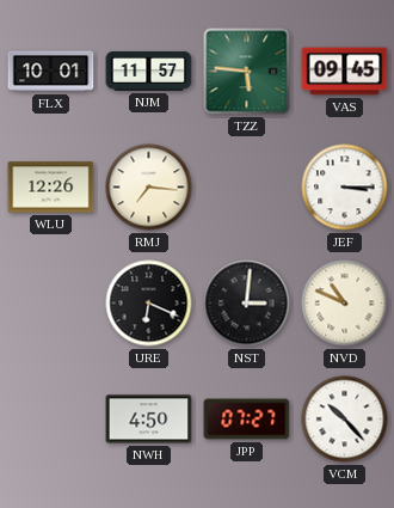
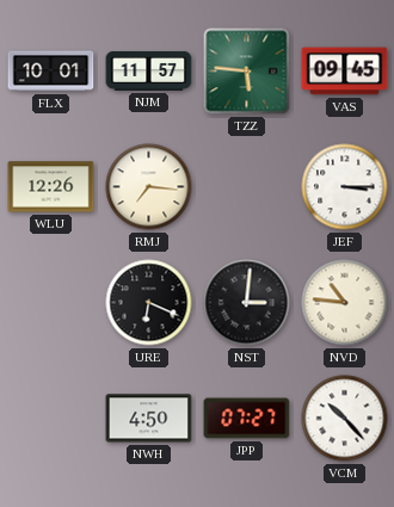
NVD: 10:49 -> 10:46
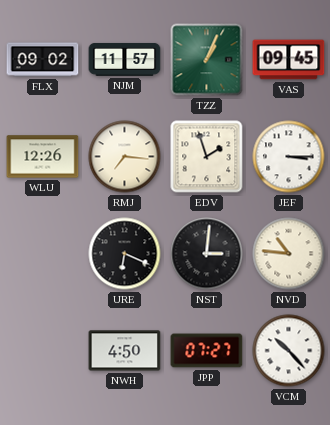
FLX: 10:01 -> 09:02
TZZ: 5:46 -> 1:04
EDV: none -> 1:57
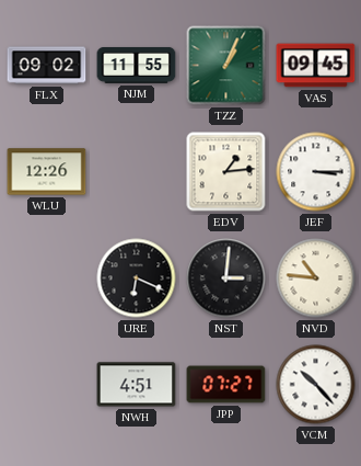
NJM: 11:57 -> 11:55
RMJ: 7:16 -> none
EDV: 1:57 -> 1:14
NWH: 4:50 -> 4:51
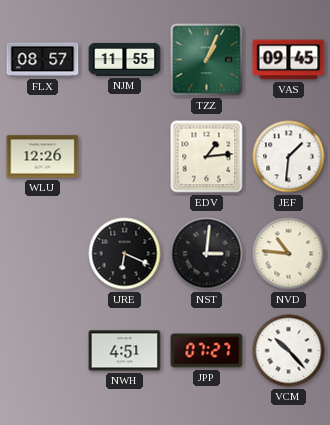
FLX: 09:02 -> 08:57
JEF: 3:15 -> 1:31
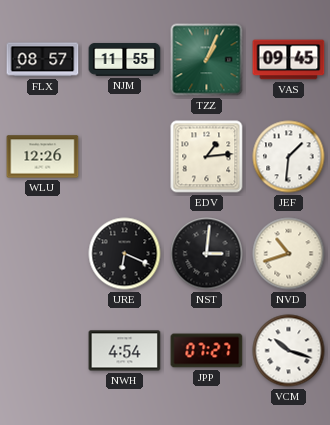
NVD: 10:46 -> 10:42
NWH: 4:51 -> 4:54
VCM: 10:23 -> 10:18
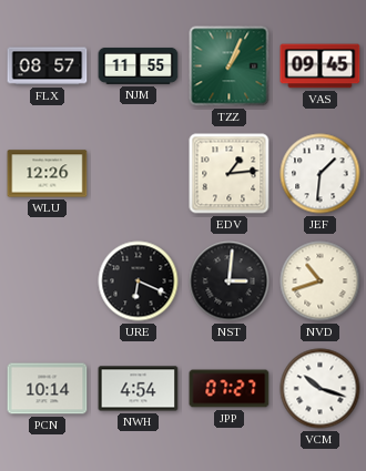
PCN: none -> 10:14
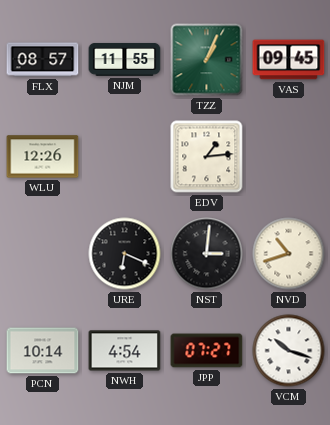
JEF: 1:31 -> none
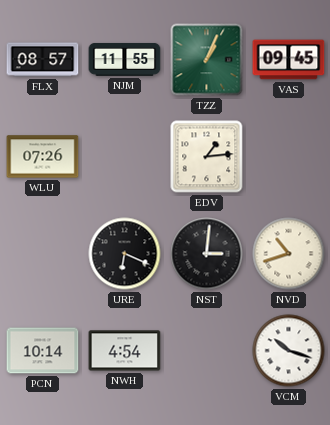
WLU: 12:26 -> 07:26
JPP: 07:27 -> none
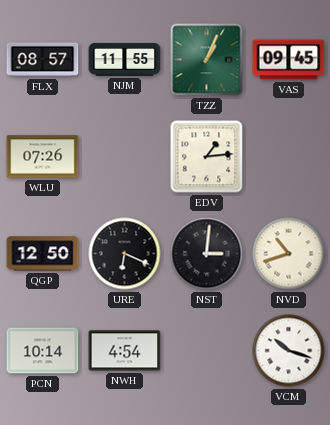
QGP: none -> 12:50
